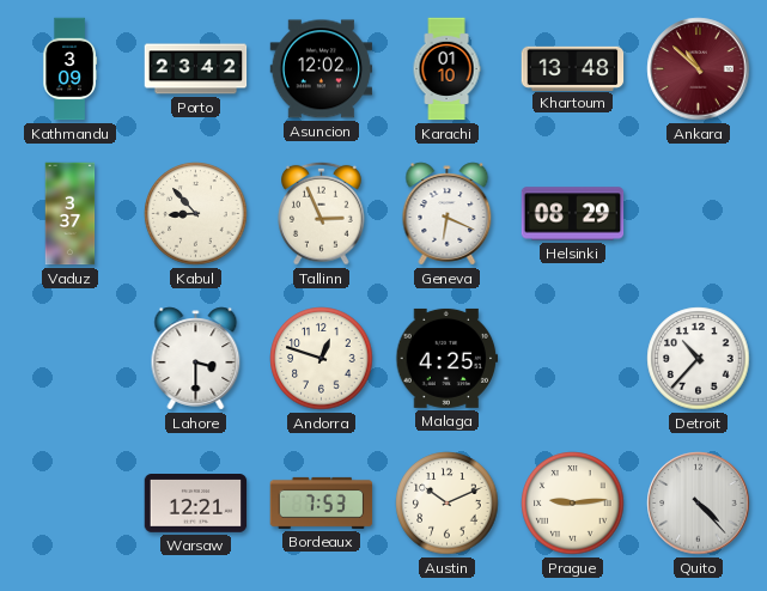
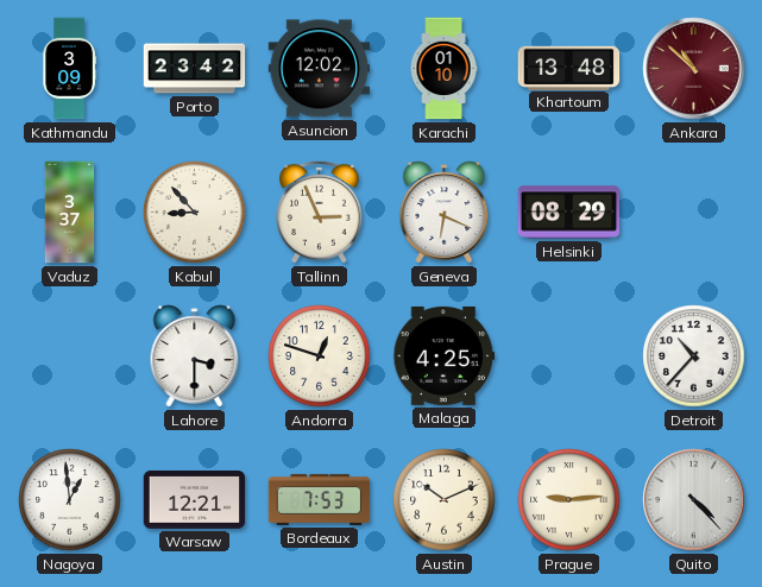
Nagoya: none -> 12:59
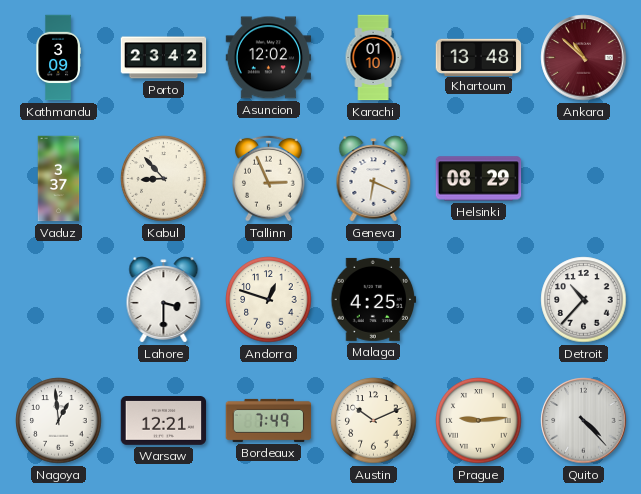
Bordeaux: 7:53 -> 7:49
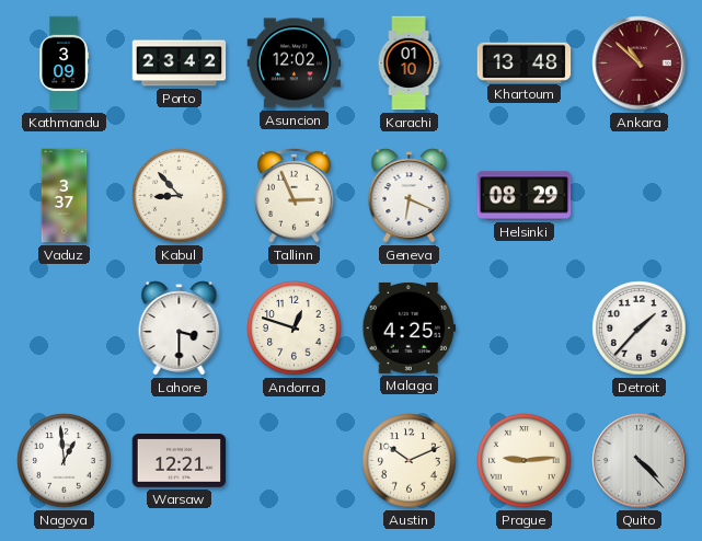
Detroit: 10:37 -> 1:37
Bordeaux: 7:49 -> none
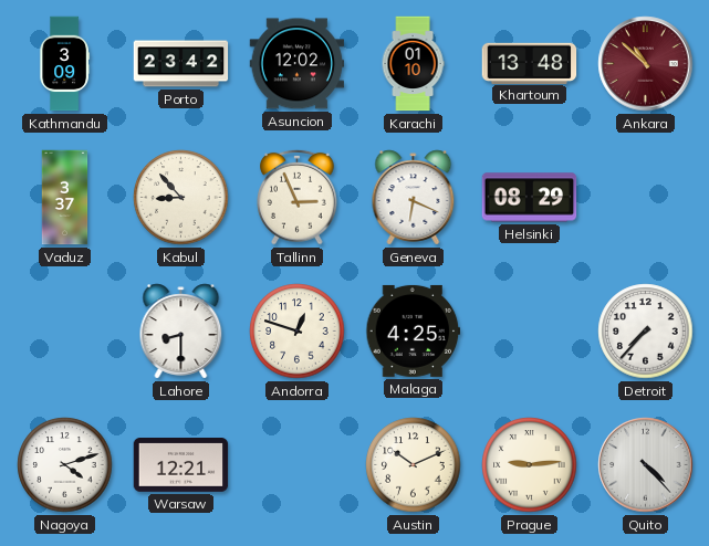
Lahore: 3:30 -> 8:30
Detroit: 1:37 -> 7:37
Nagoya: 12:59 -> 4:12
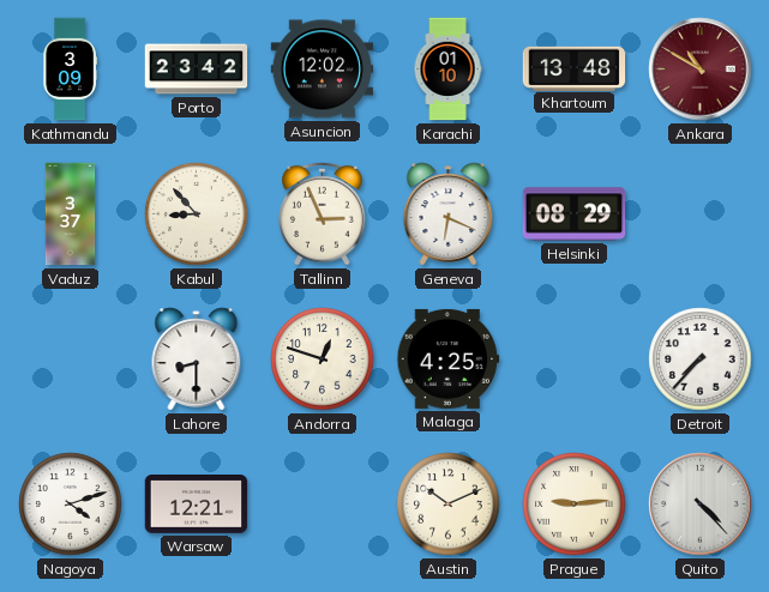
Ankara: 10:52 -> 10:50
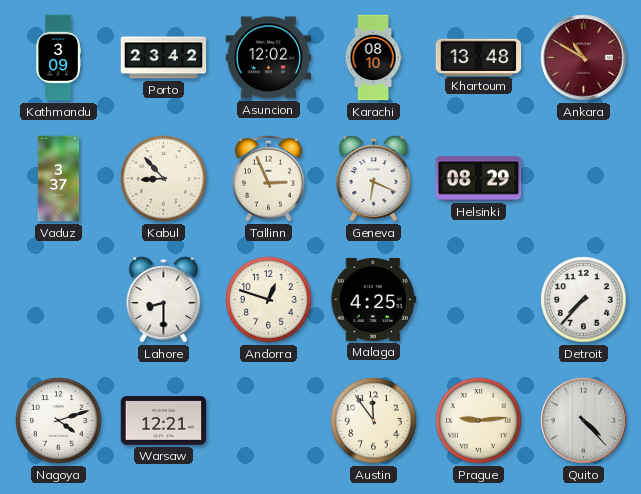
Karachi: 01:10 -> 08:10
Austin: 10:11 -> 11:54
